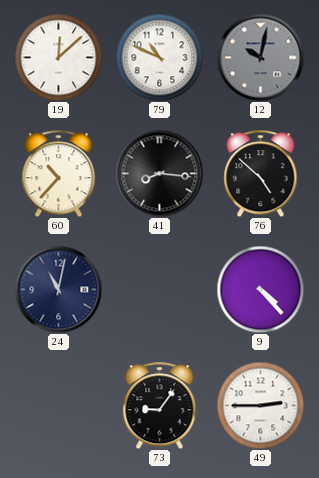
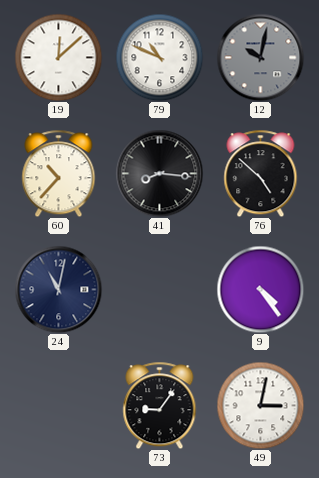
9: 4:23 -> 4:24
49: 2:45 -> 3:02
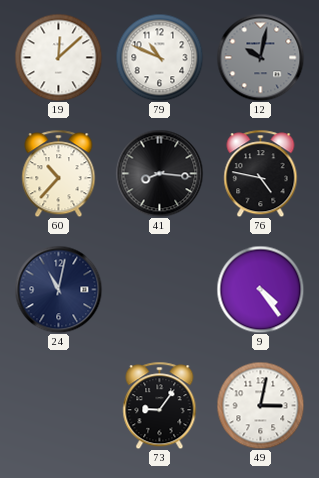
76: 4:52 -> 4:47
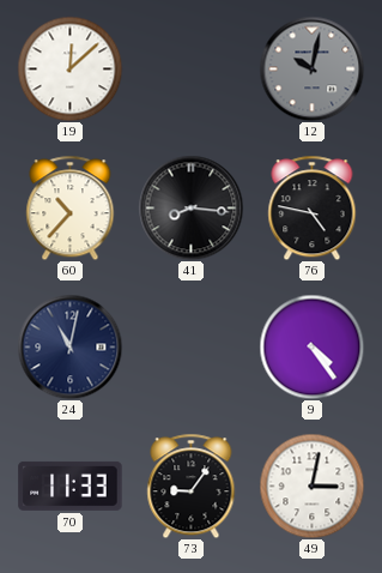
79: 10:49 -> none
70: none -> 11:33
